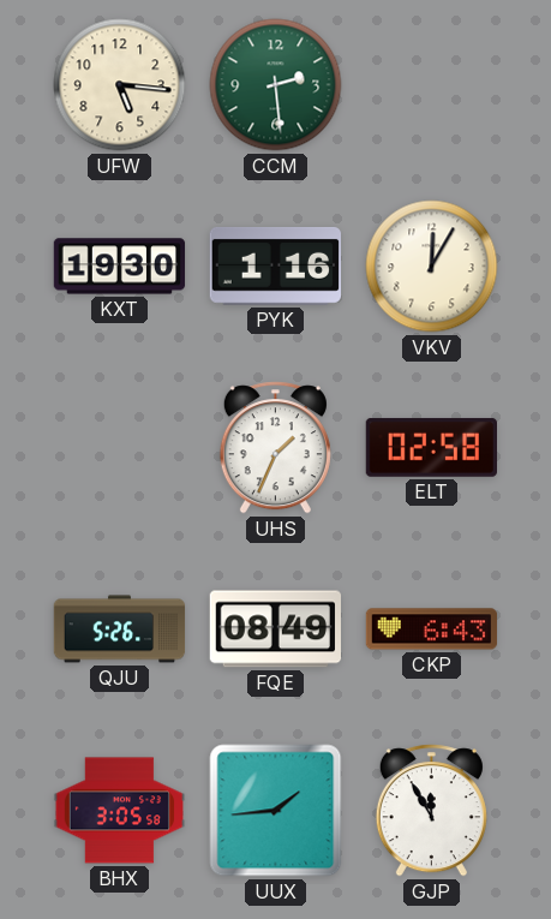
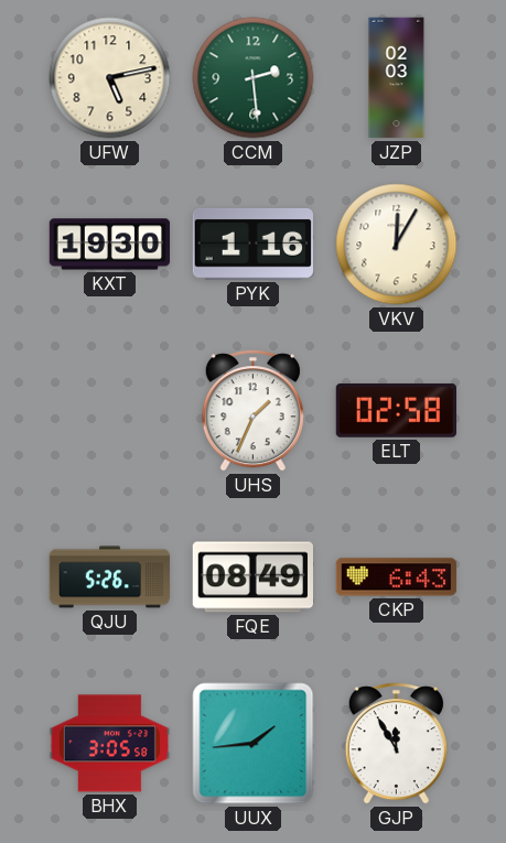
UFW: 5:16 -> 5:13
JZP: none -> 02:03
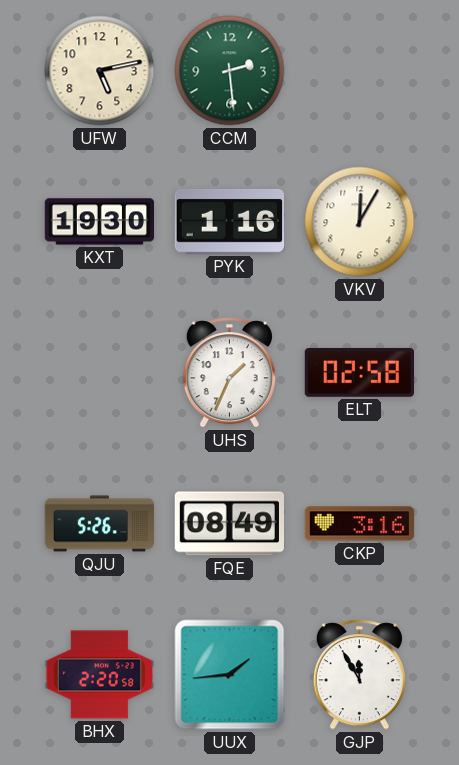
JZP: 02:03 -> none
CKP: 6:43 -> 3:16
BHX: 3:05 -> 2:20
